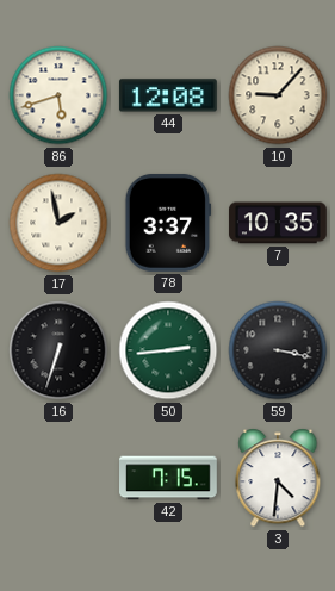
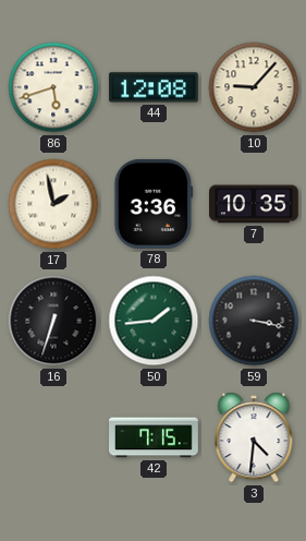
78: 3:37 -> 3:36
50: 2:44 -> 1:44
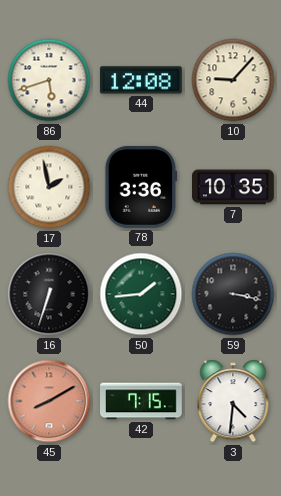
45: none -> 8:10
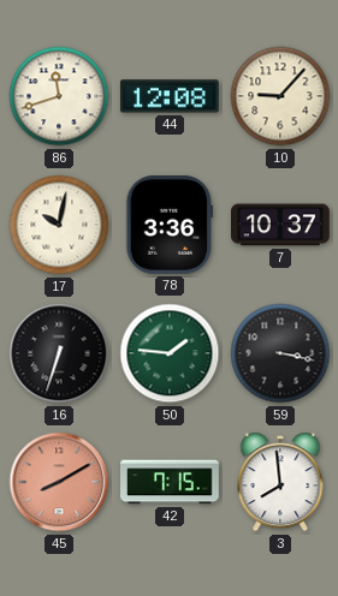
86: 5:42 -> 11:42
17: 1:58 -> 10:02
7: 10:35 -> 10:37
50: 1:44 -> 1:46
3: 4:31 -> 7:59
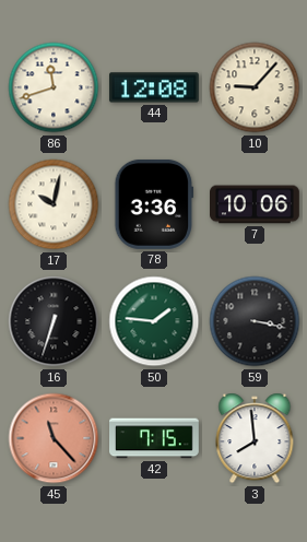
7: 10:37 -> 10:06
45: 8:10 -> 11:23
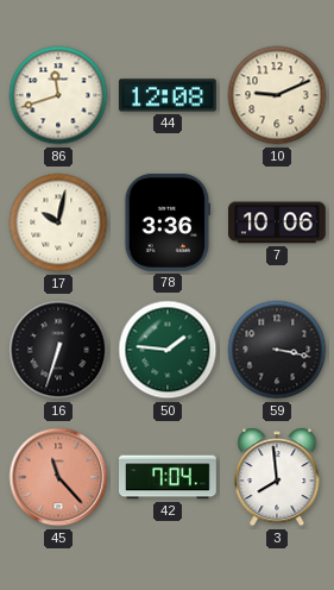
10: 9:07 -> 9:11
42: 7:15 -> 7:04
